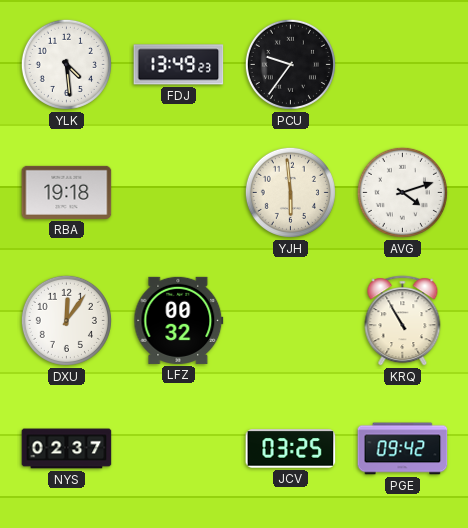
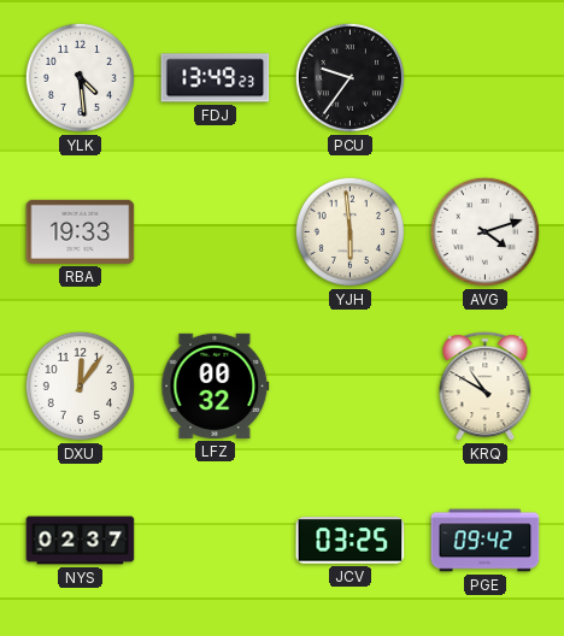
RBA: 19:18 -> 19:33
KRQ: 10:55 -> 10:50
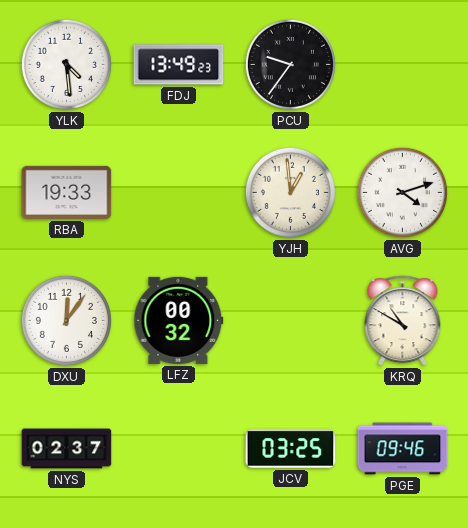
YJH: 5:59 -> 12:59
PGE: 09:42 -> 09:46
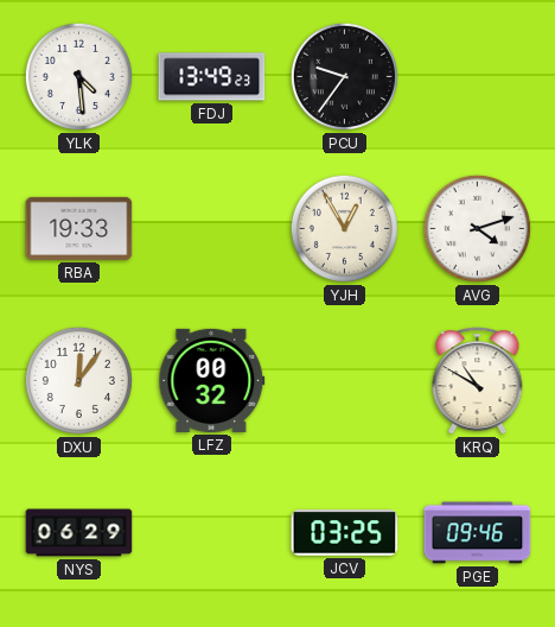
YJH: 12:59 -> 12:55
NYS: 02:37 -> 06:29
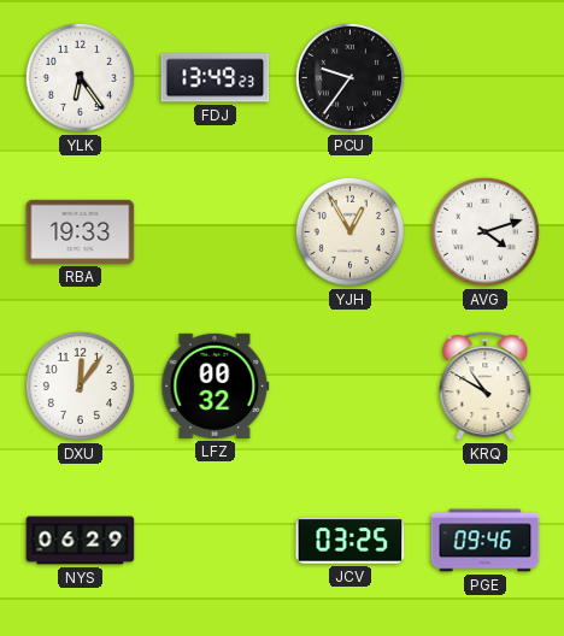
YLK: 4:29 -> 6:24
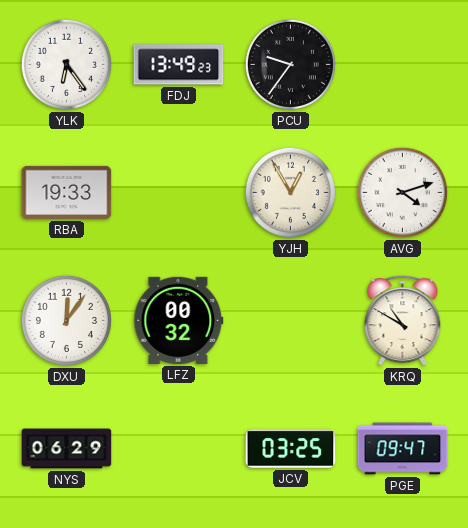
PGE: 09:46 -> 09:47
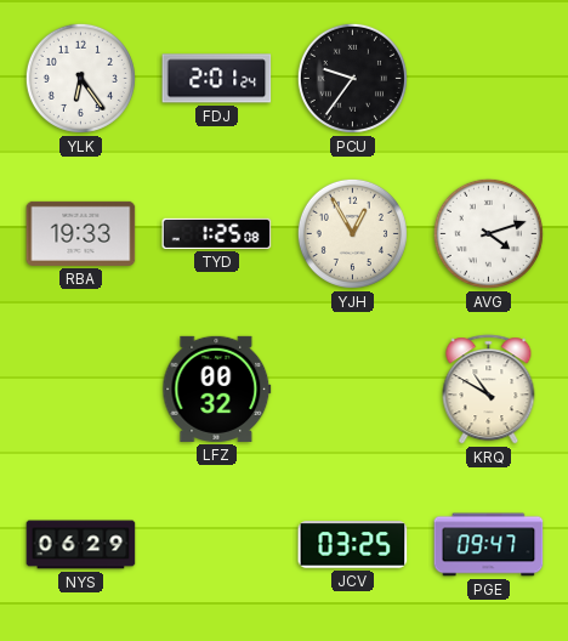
FDJ: 13:49 -> 2:01
TYD: none -> 1:25
DXU: 12:06 -> none
